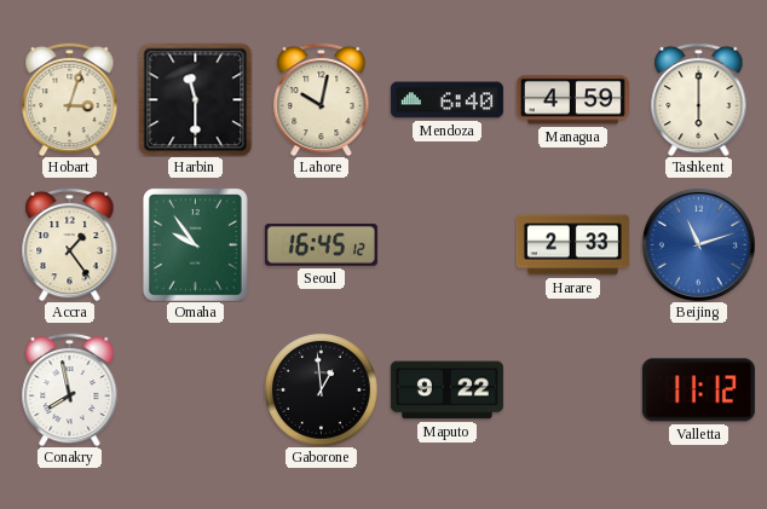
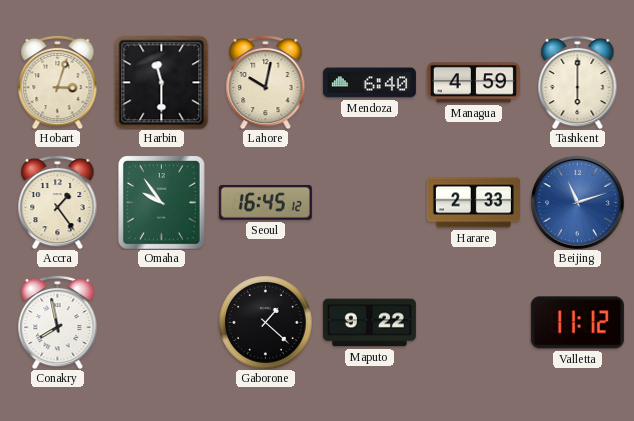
Gaborone: 12:59 -> 1:22
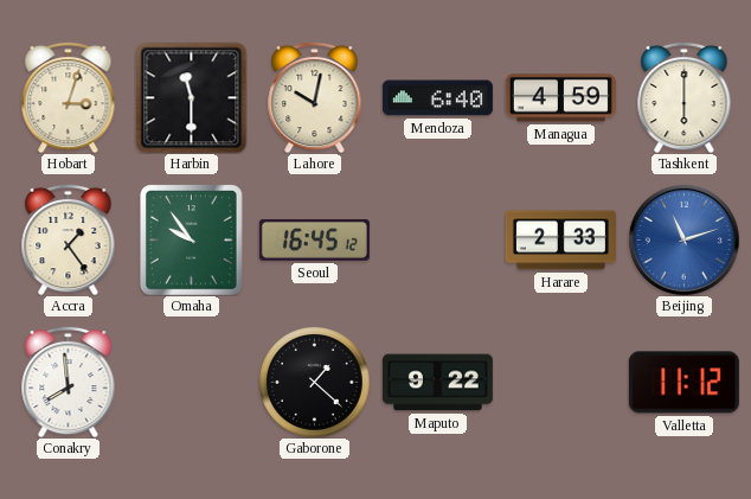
Conakry: 7:58 -> 7:59
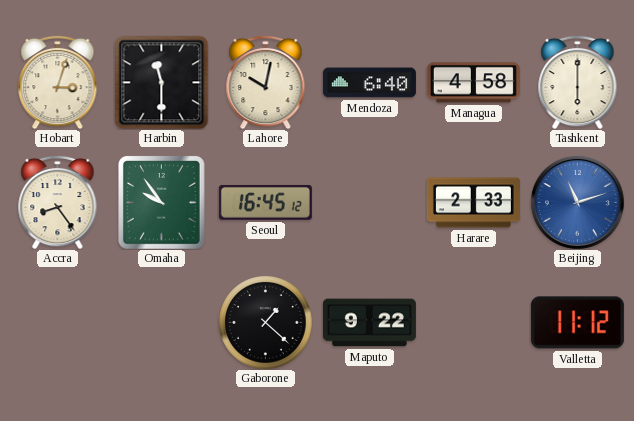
Managua: 4:59 -> 4:58
Accra: 1:24 -> 8:24
Conakry: 7:59 -> none
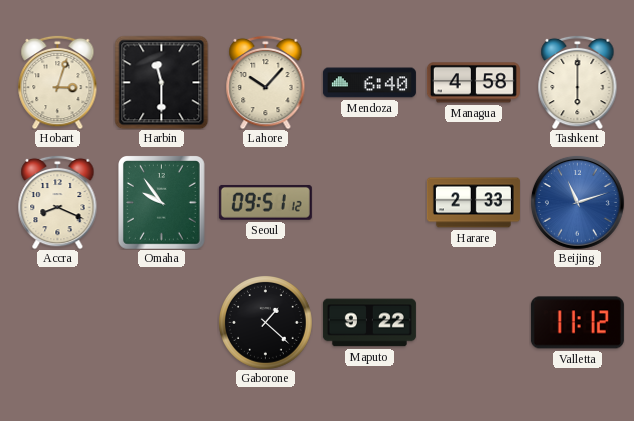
Lahore: 10:02 -> 10:07
Accra: 8:24 -> 8:19
Seoul: 16:45 -> 09:51
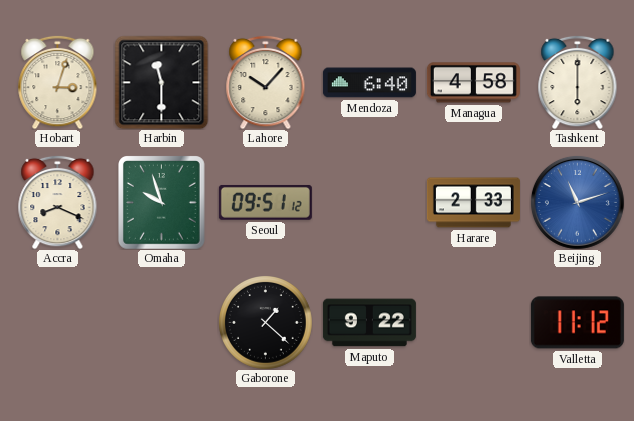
Omaha: 9:54 -> 9:57
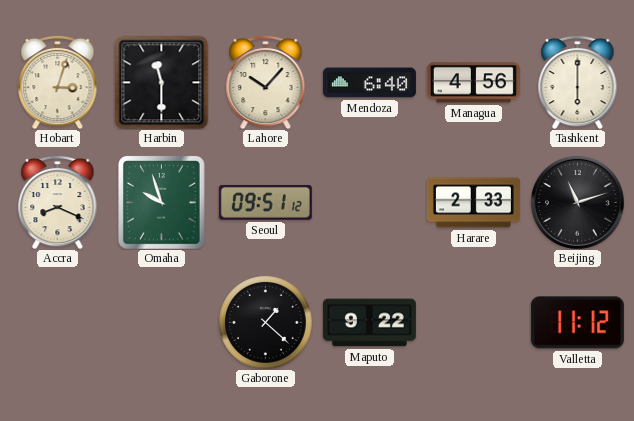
Managua: 4:58 -> 4:56
Beijing dial: blue -> black
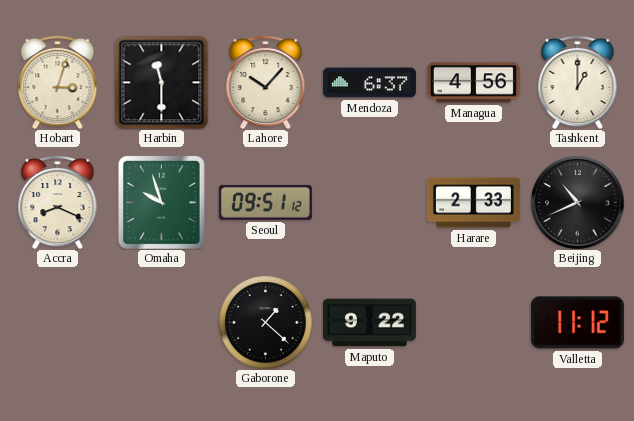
Mendoza: 6:40 -> 6:37
Tashkent: 6:00 -> 1:00
Beijing: 11:12 -> 10:41
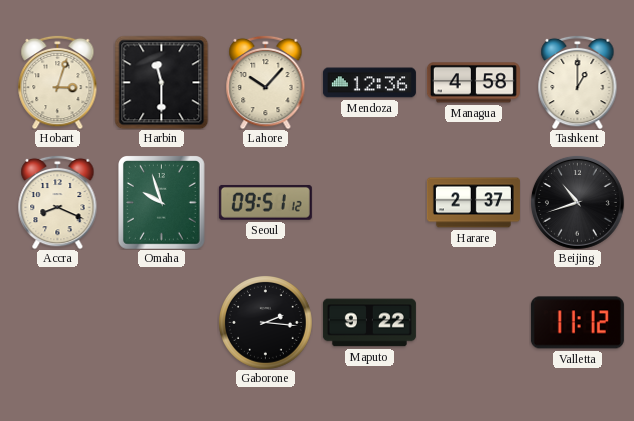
Mendoza: 6:37 -> 12:36
Managua: 4:56 -> 4:58
Harare: 2:33 -> 2:37
Beijing: 10:41 -> 10:42
Gaborone: 1:22 -> 2:16
